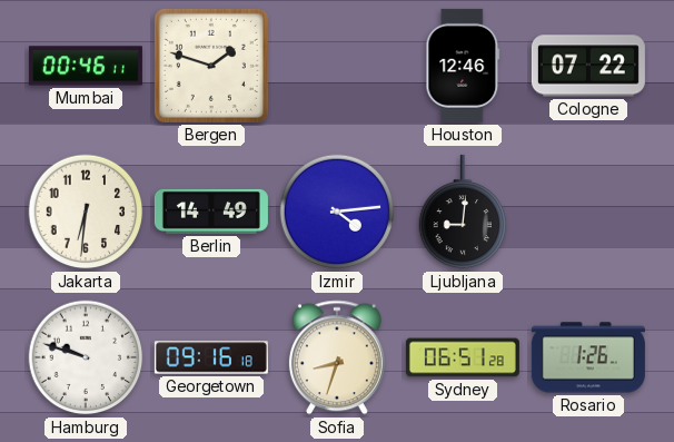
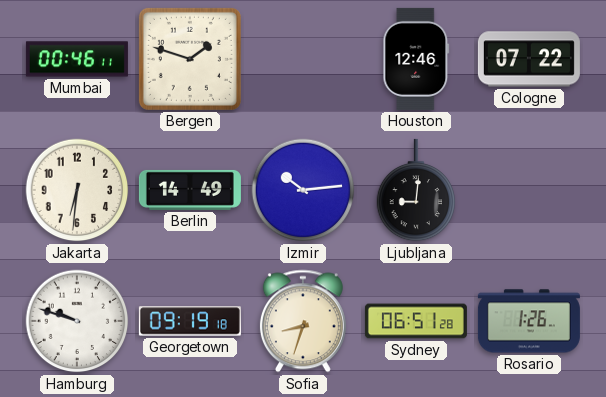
Izmir: 4:14 -> 10:14
Georgetown: 09:16 -> 09:19
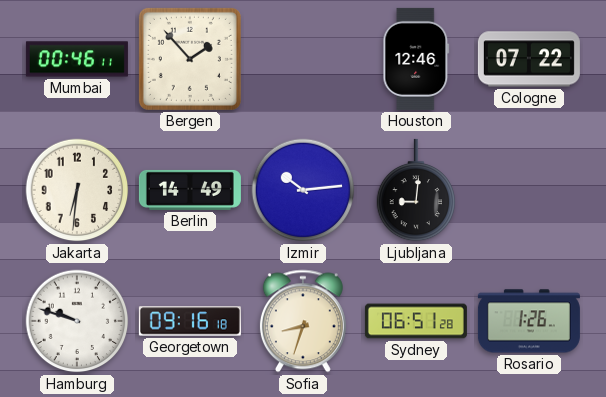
Bergen: 1:48 -> 1:53
Georgetown: 09:19 -> 09:16
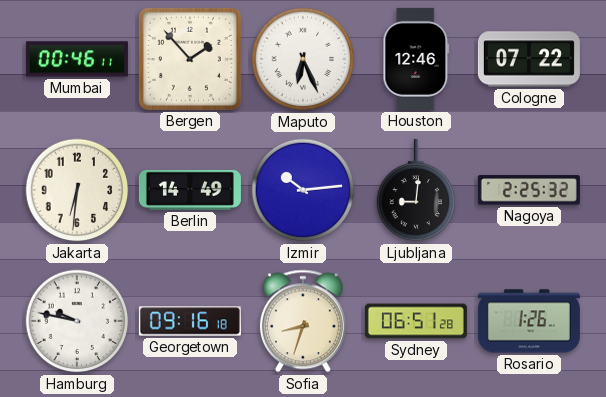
Maputo: none -> 6:26
Nagoya: none -> 2:25
Hamburg: 9:48 -> 9:47
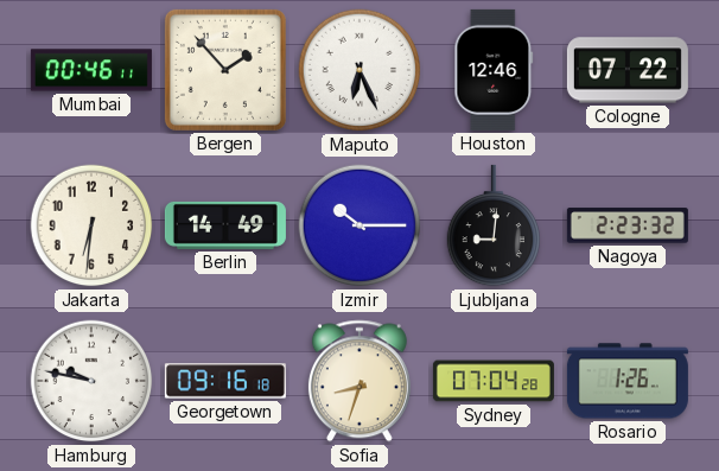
Izmir: 10:14 -> 10:15
Nagoya: 2:25 -> 2:23
Sydney: 06:51 -> 07:04
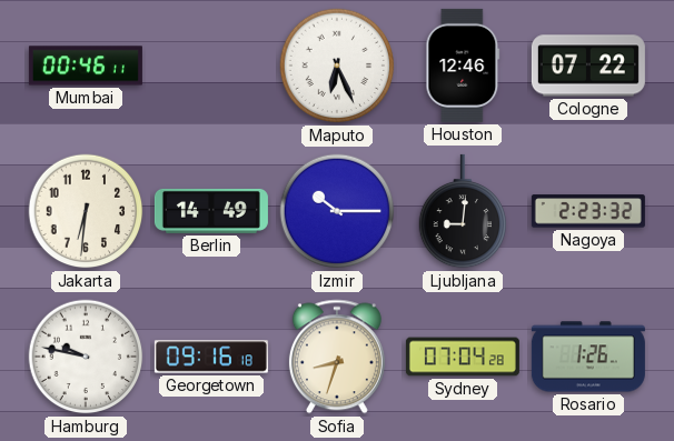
Bergen: 1:53 -> none
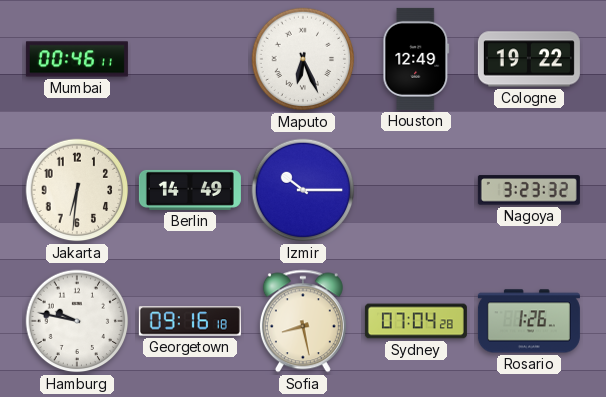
Houston: 12:46 -> 12:49
Cologne: 07:22 -> 19:22
Ljubljana: 9:01 -> none
Nagoya: 2:23 -> 3:23
Sofia: 8:33 -> 8:28
